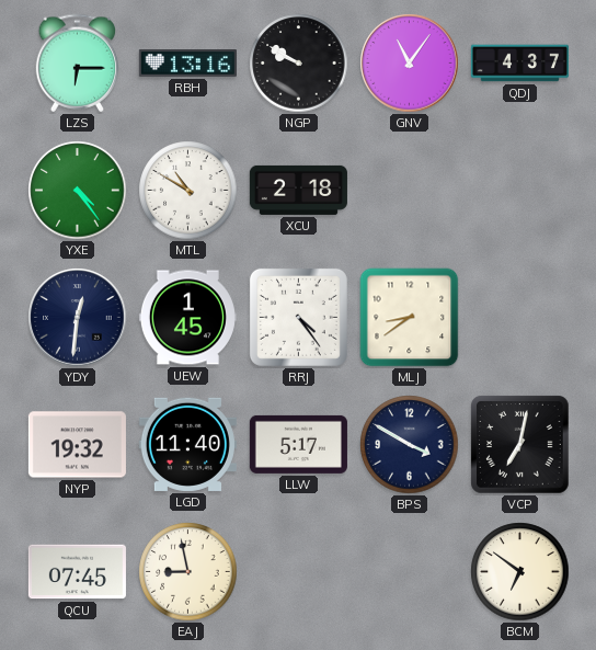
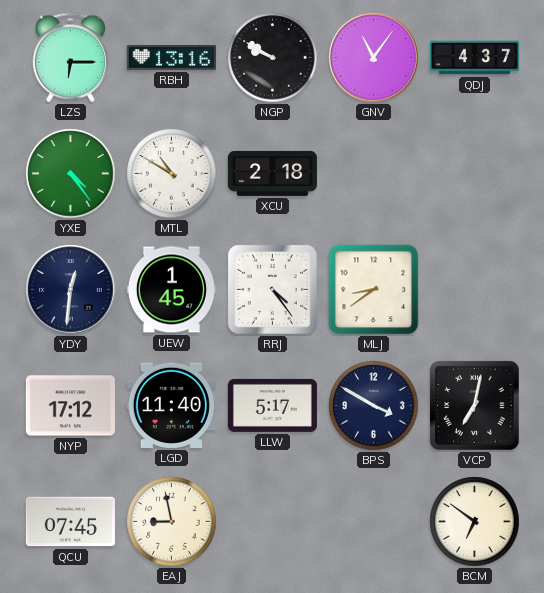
NYP: 19:32 -> 17:12
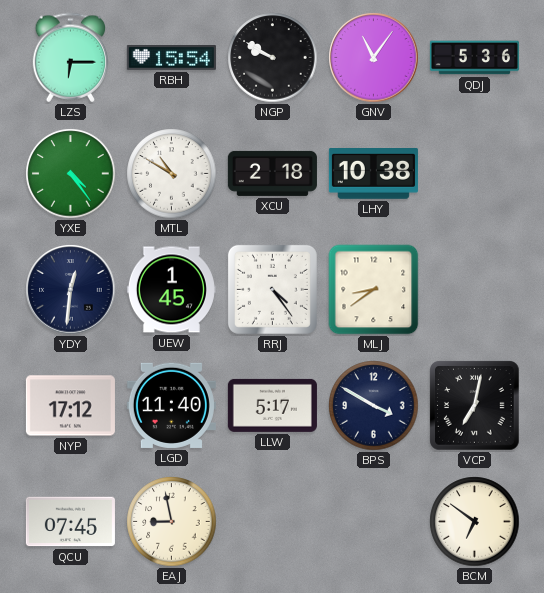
RBH: 13:16 -> 15:54
QDJ: 4:37 -> 5:36
LHY: none -> 10:38
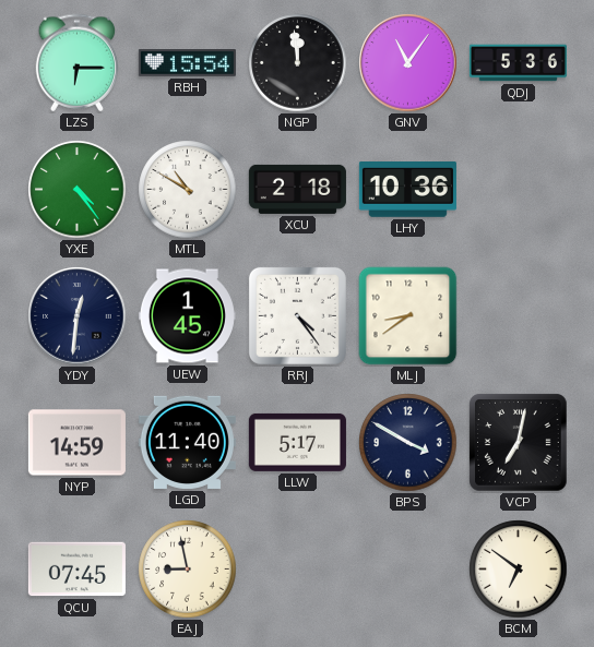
NGP: 9:50 -> 11:59
LHY: 10:38 -> 10:36
NYP: 17:12 -> 14:59
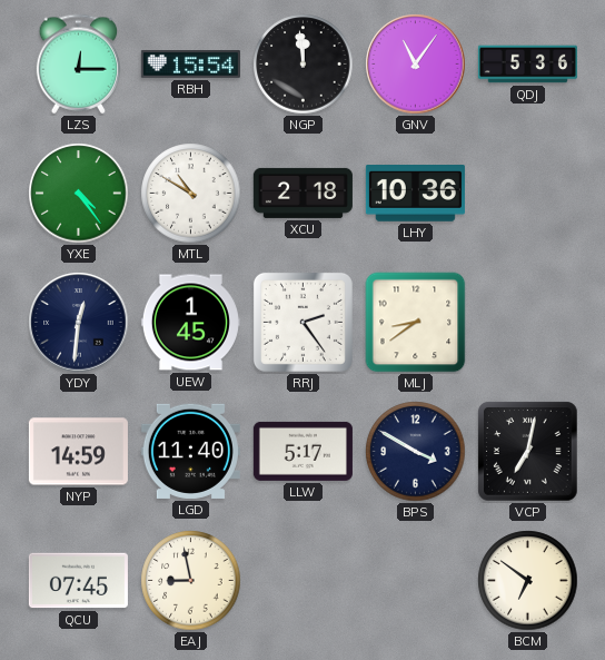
LZS: 6:15 -> 12:15
RRJ: 4:24 -> 2:24
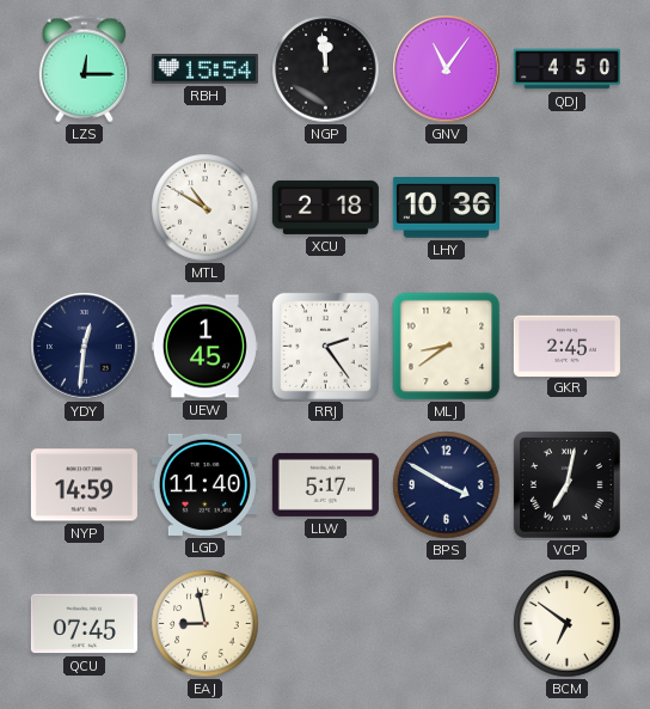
QDJ: 5:36 -> 4:50
YXE: 4:24 -> none
GKR: none -> 2:45
